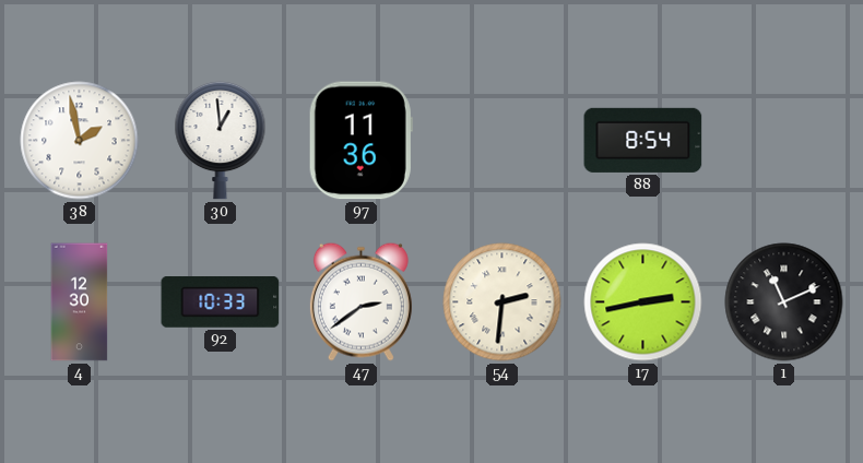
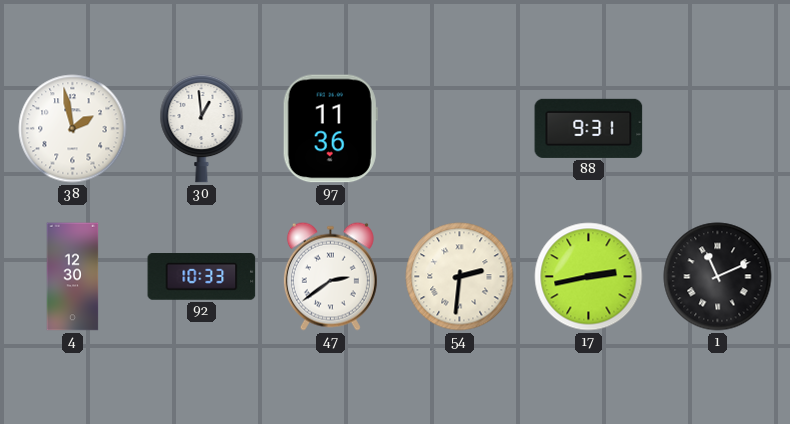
88: 8:54 -> 9:31
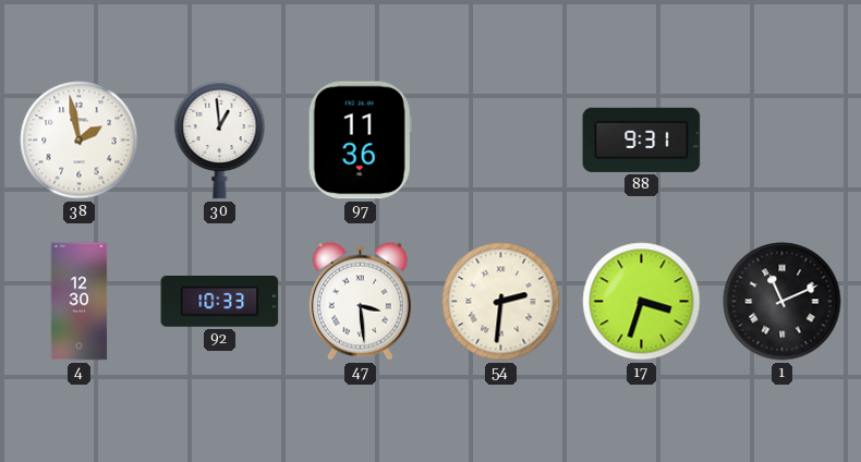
47: 2:39 -> 3:29
17: 2:43 -> 3:33
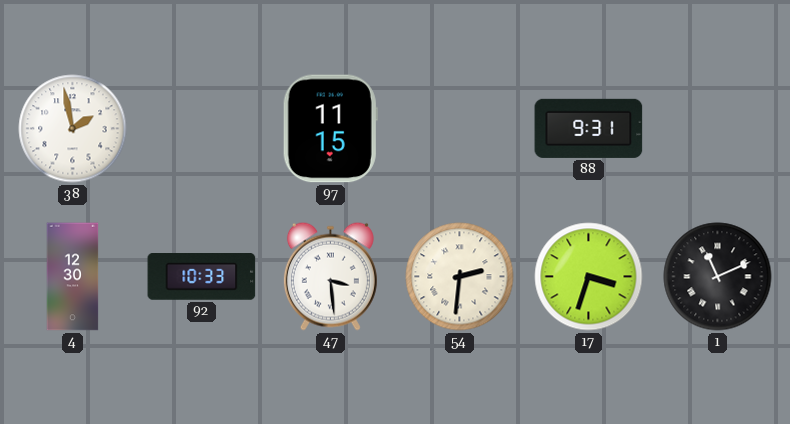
30: 12:59 -> none
97: 11:36 -> 11:15
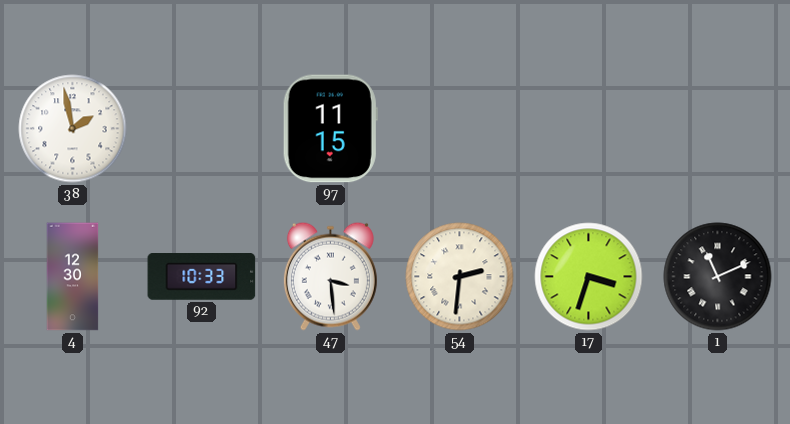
88: 9:31 -> none
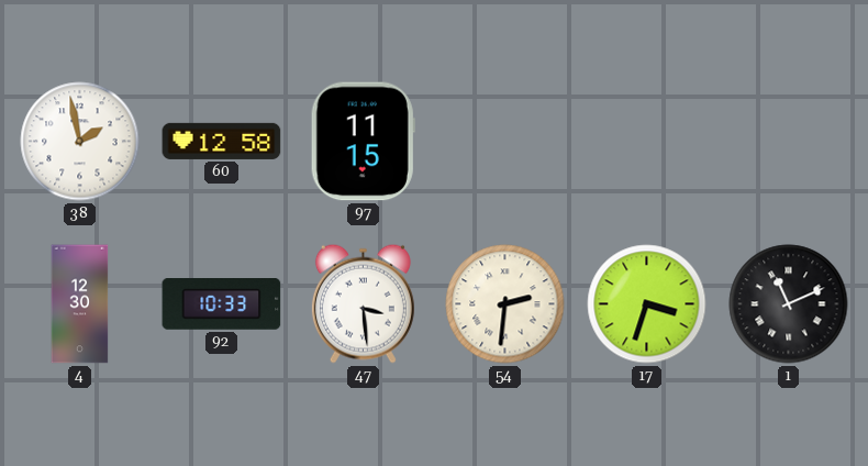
60: none -> 12:58
